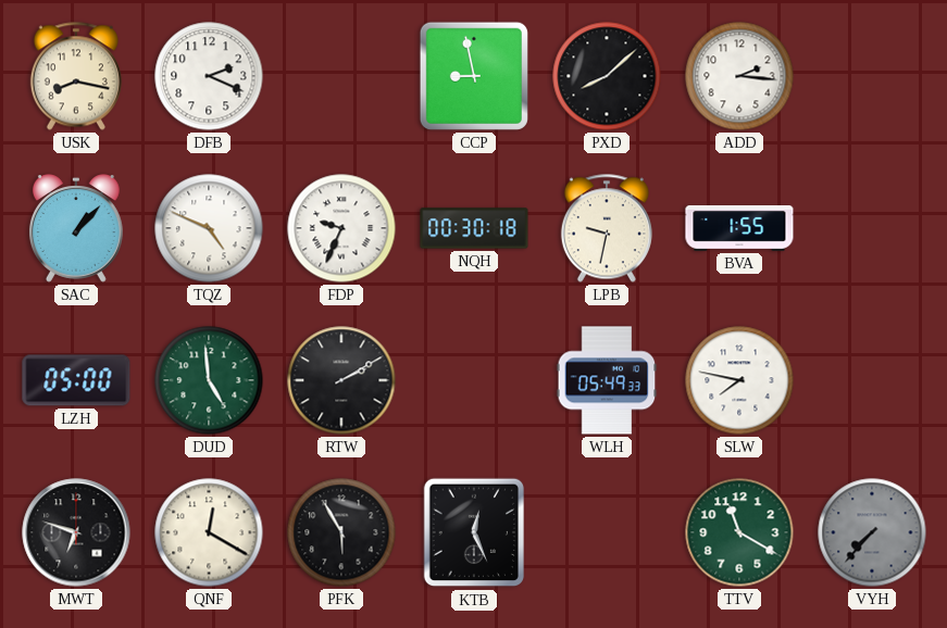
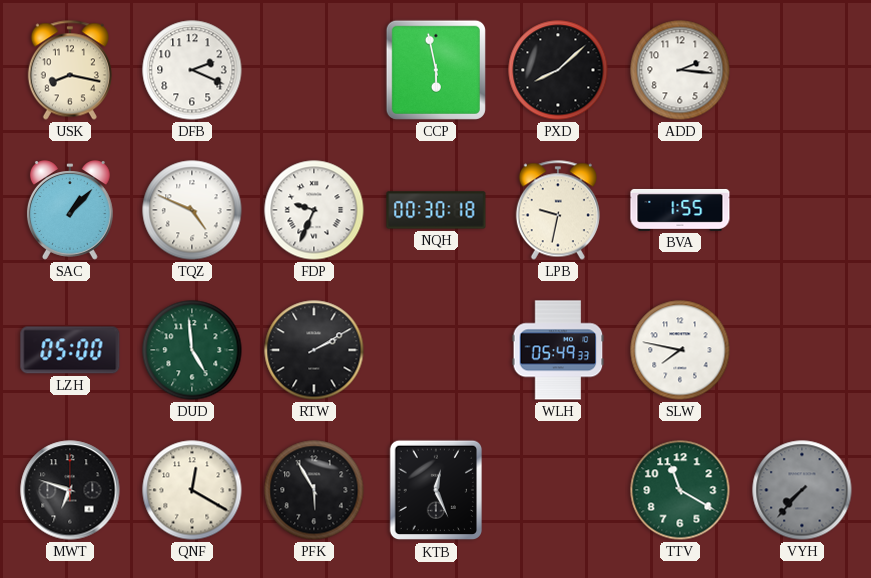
CCP: 8:58 -> 5:58
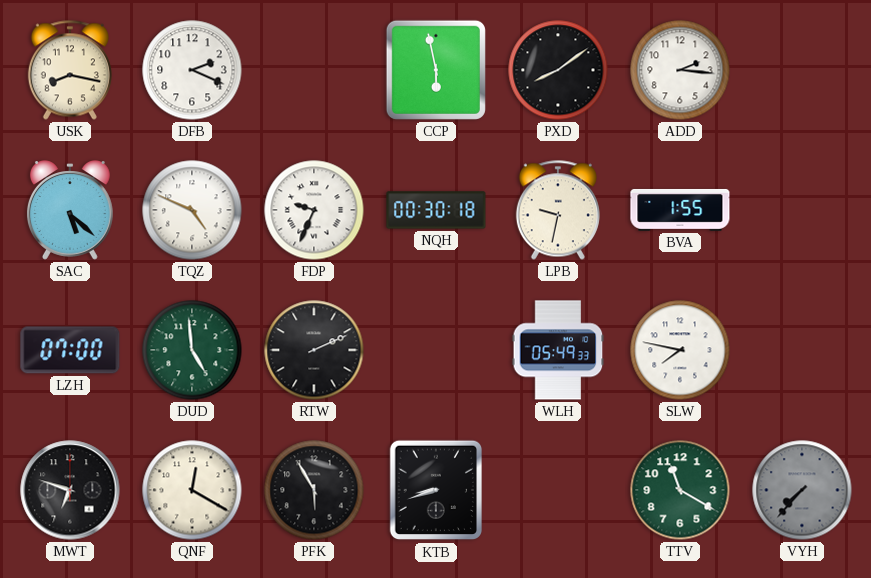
PXD: 8:08 -> 8:09
SAC: 1:07 -> 5:22
LZH: 05:00 -> 07:00
RTW: 2:10 -> 2:11
KTB: 12:26 -> 8:42
